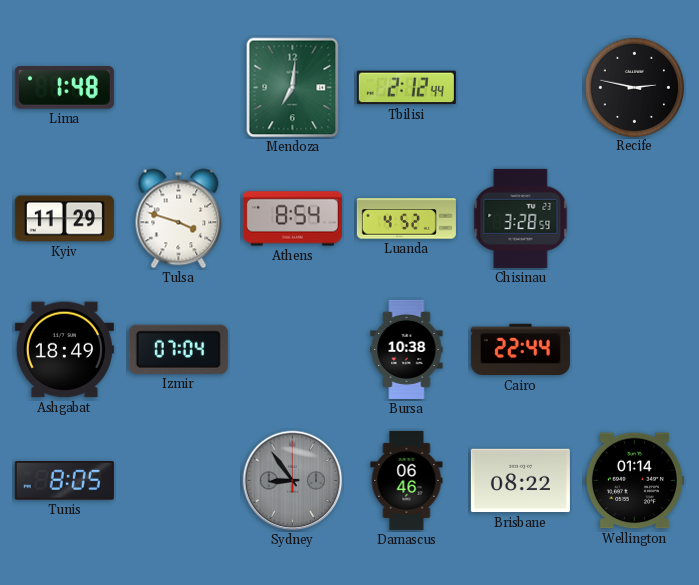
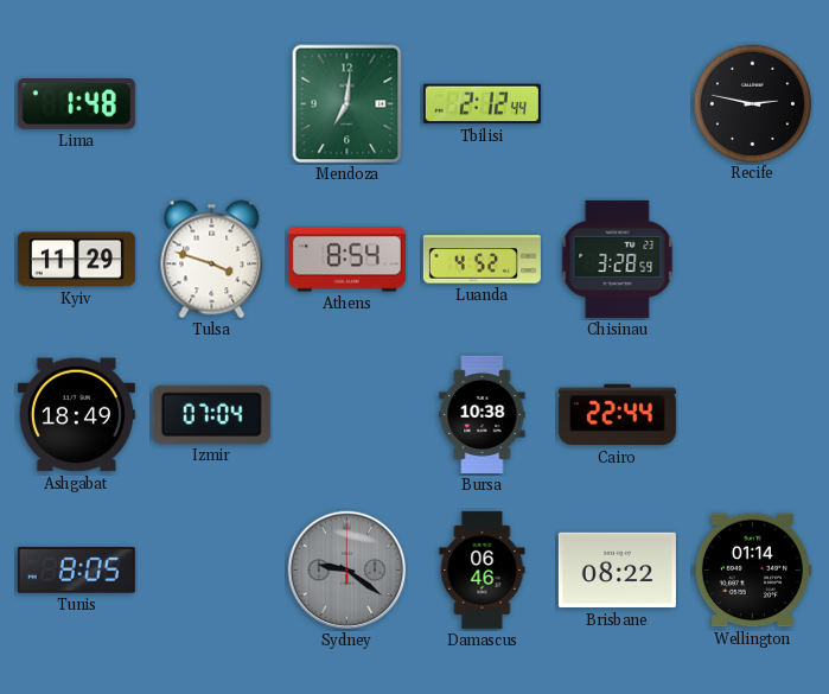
Sydney: 8:54 -> 9:21
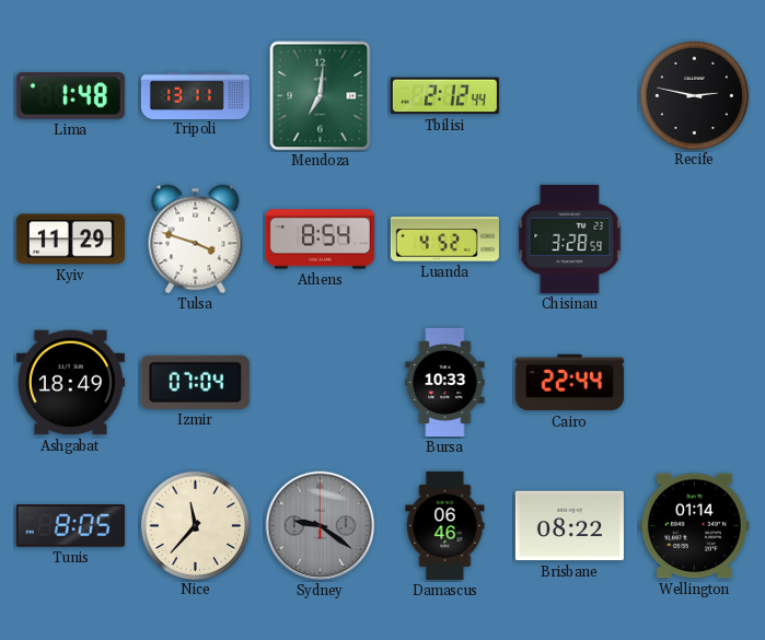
Tripoli: none -> 13:11
Bursa: 10:38 -> 10:33
Nice: none -> 11:37
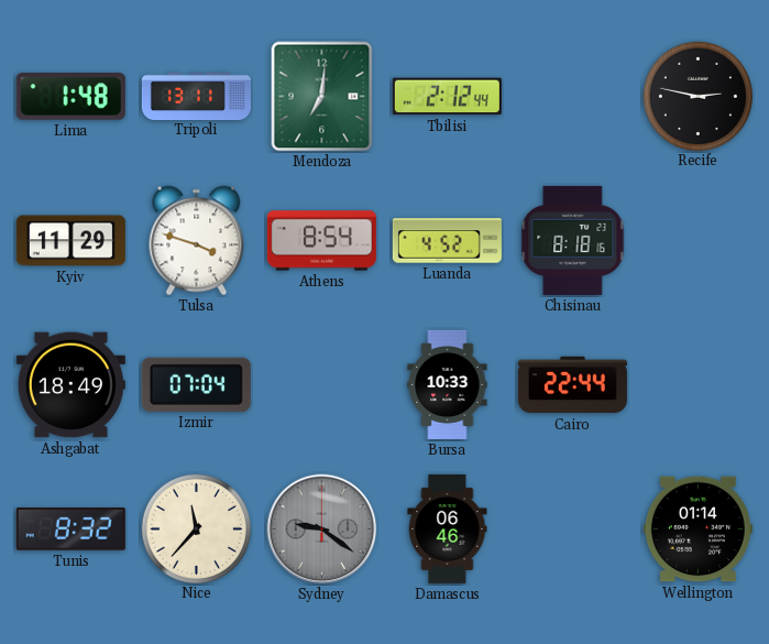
Chisinau: 3:28 -> 8:18
Tunis: 8:05 -> 8:32
Brisbane: 08:22 -> none
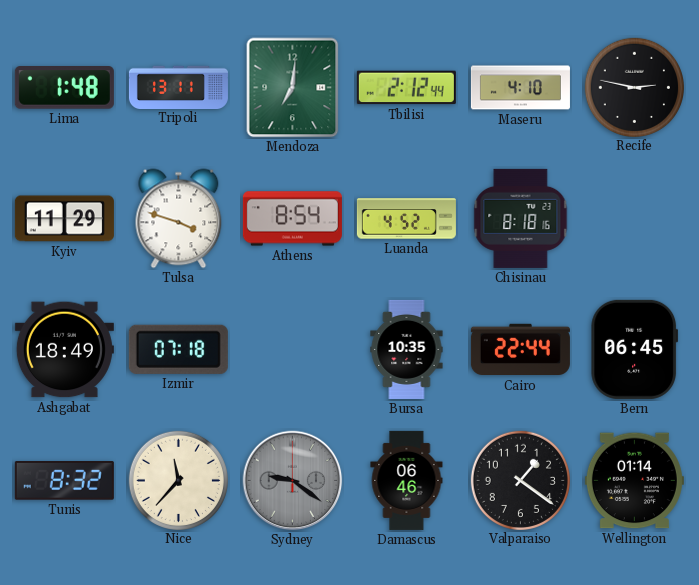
Maseru: none -> 4:10
Izmir: 07:04 -> 07:18
Bursa: 10:33 -> 10:35
Bern: none -> 06:45
Valparaiso: none -> 1:21
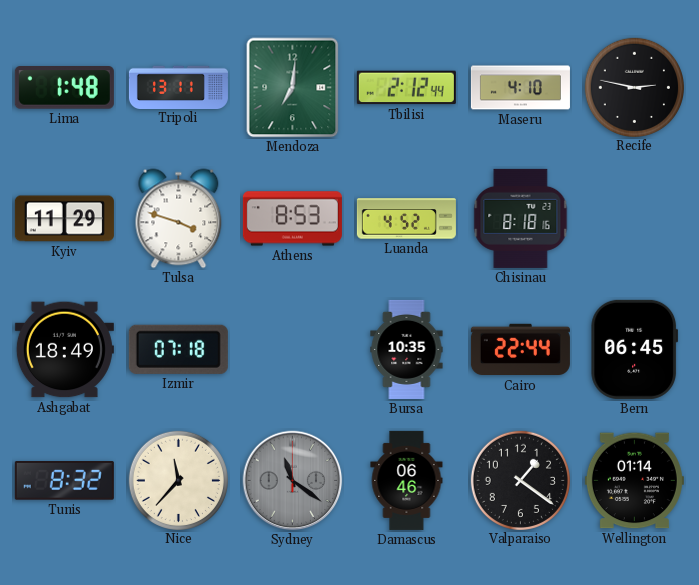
Athens: 8:54 -> 8:53
Sydney: 9:21 -> 11:21
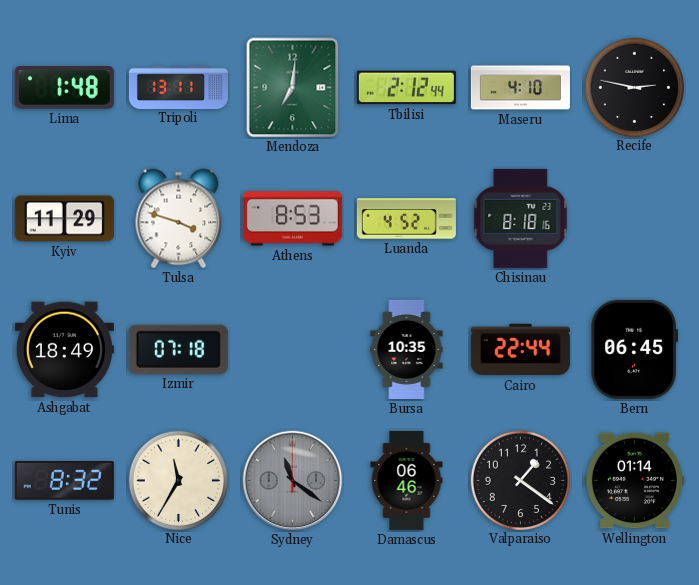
Nice: 11:37 -> 11:35
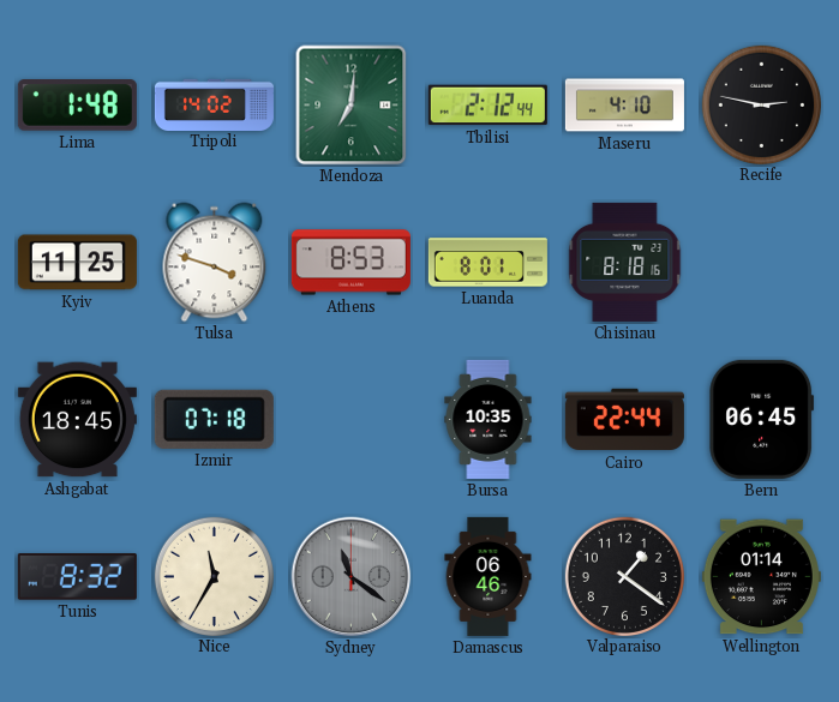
Tripoli: 13:11 -> 14:02
Kyiv: 11:29 -> 11:25
Luanda: 4:52 -> 8:01
Ashgabat: 18:49 -> 18:45
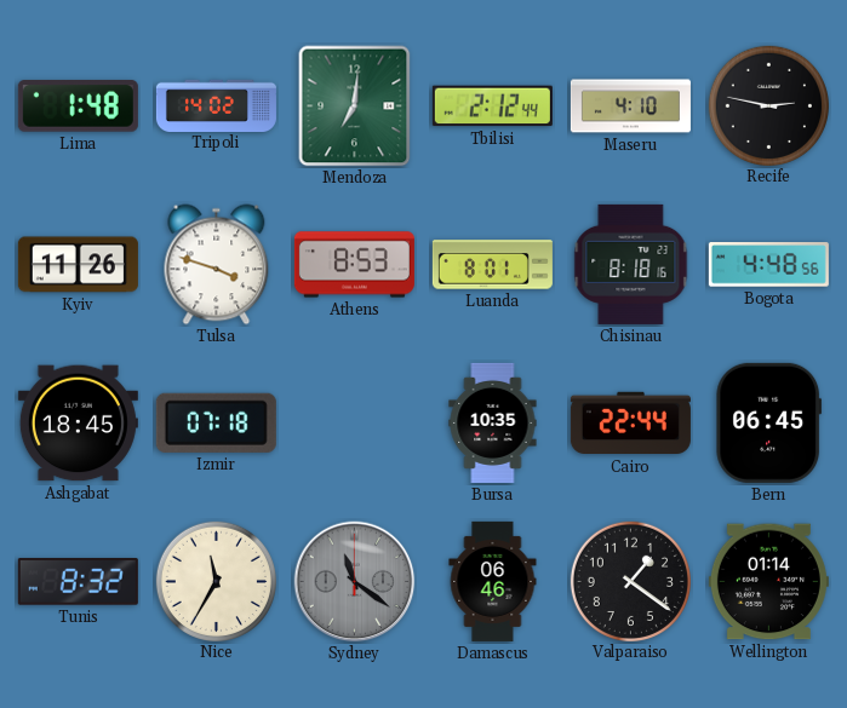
Kyiv: 11:25 -> 11:26
Bogota: none -> 4:48
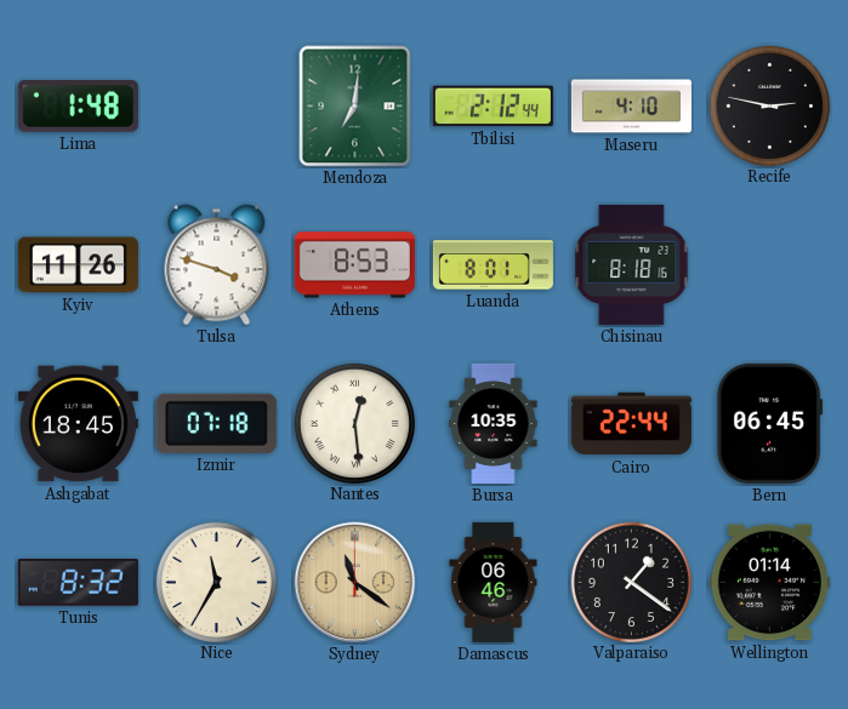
Tripoli: 14:02 -> none
Bogota: 4:48 -> none
Nantes: none -> 12:29
Sydney dial: grey -> champagne
